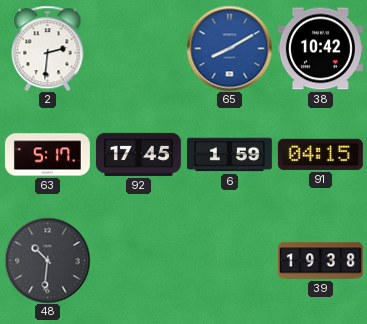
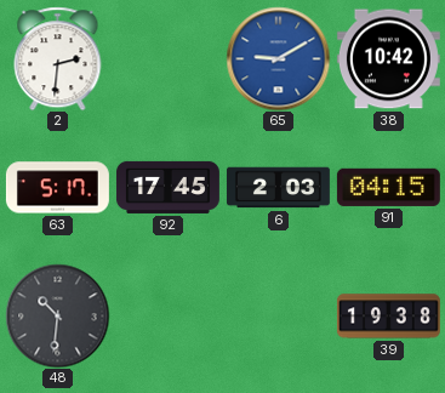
65: 8:10 -> 9:10
6: 1:59 -> 2:03
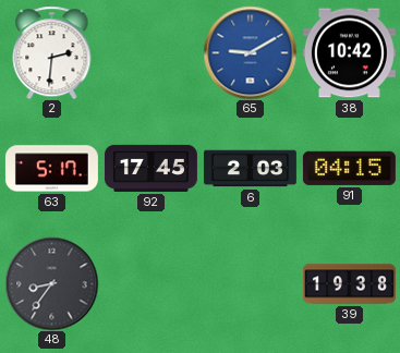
48: 10:31 -> 8:36
